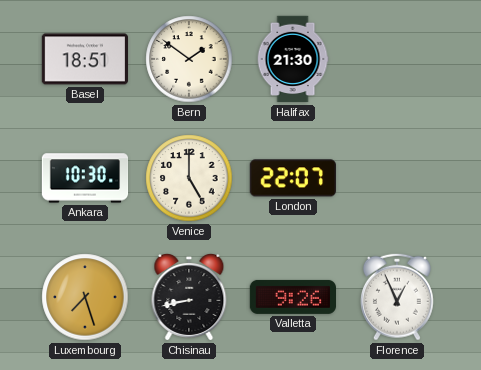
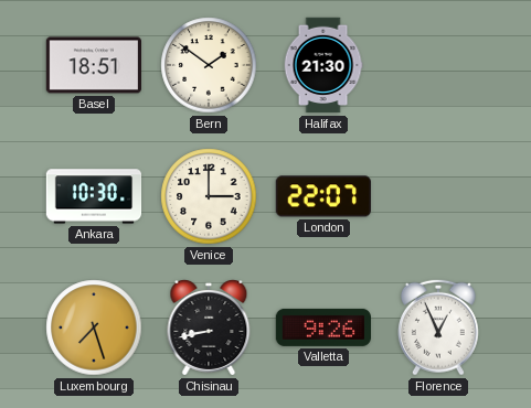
Venice: 5:00 -> 3:00
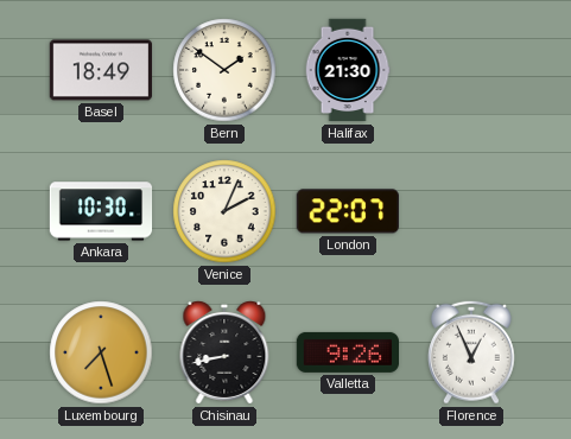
Basel: 18:51 -> 18:49
Venice: 3:00 -> 2:04
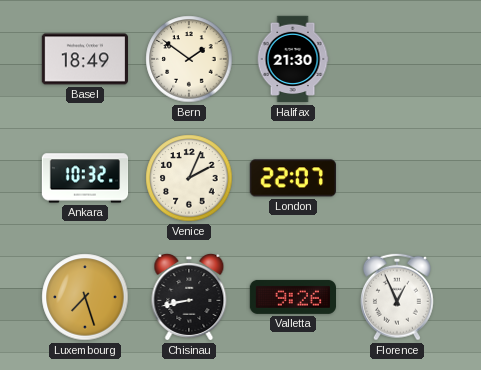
Ankara: 10:30 -> 10:32
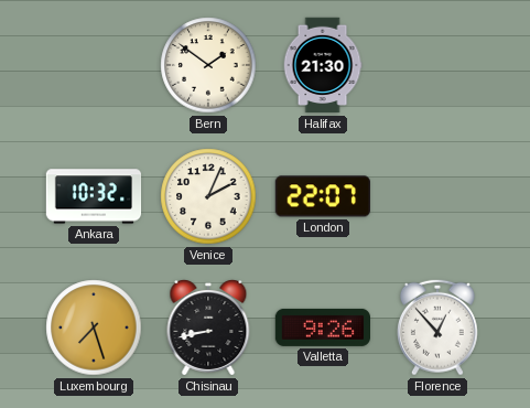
Basel: 18:49 -> none
Florence: 12:56 -> 12:53
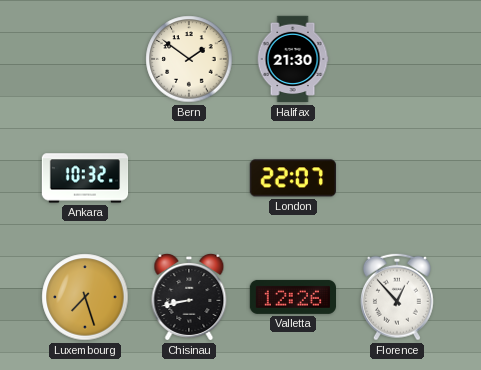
Venice: 2:04 -> none
Valletta: 9:26 -> 12:26
